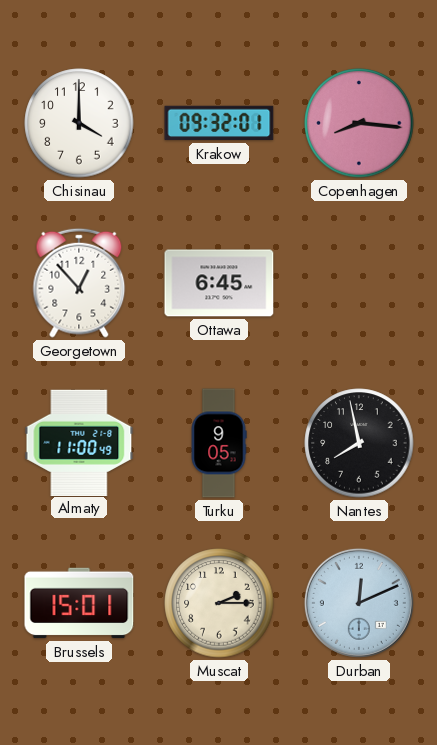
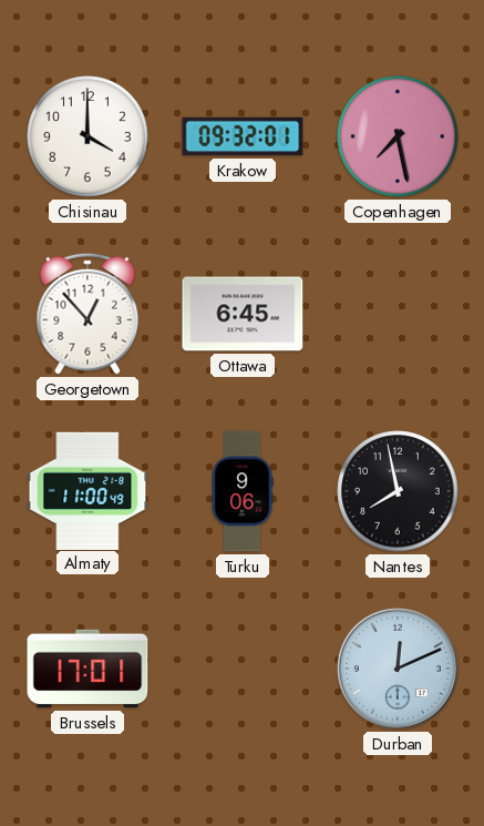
Copenhagen: 8:16 -> 7:28
Turku: 9:05 -> 9:06
Brussels: 15:01 -> 17:01
Muscat: 2:15 -> none
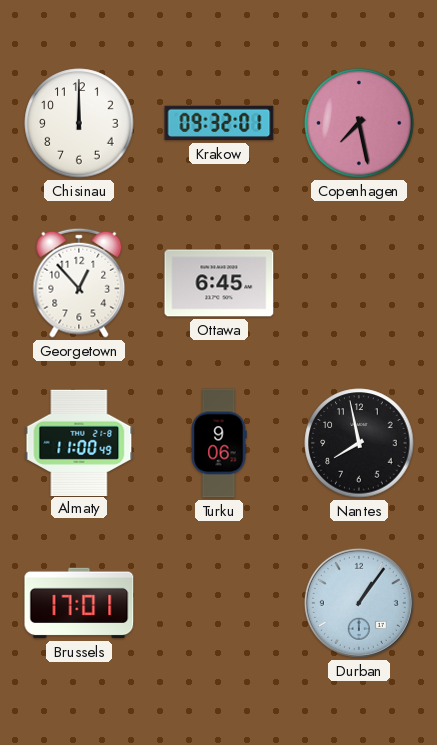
Chisinau: 4:00 -> 12:00
Durban: 12:11 -> 1:06
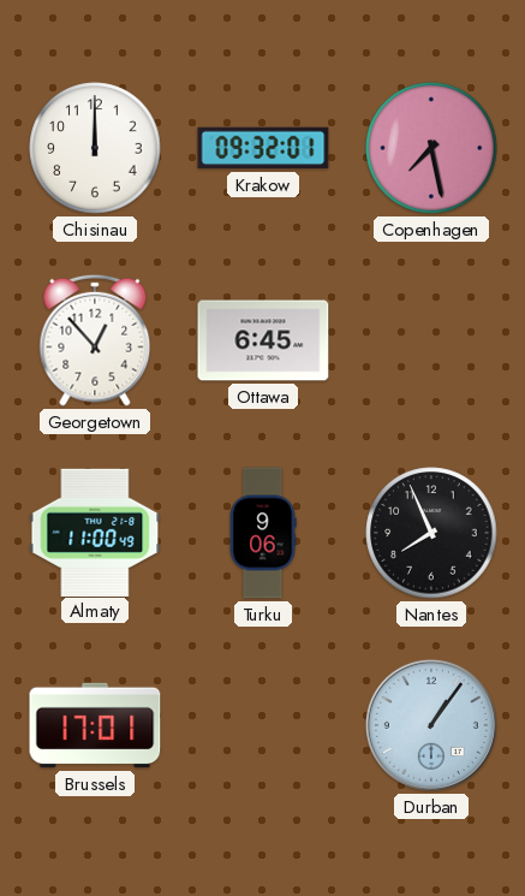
Nantes: 7:58 -> 7:56
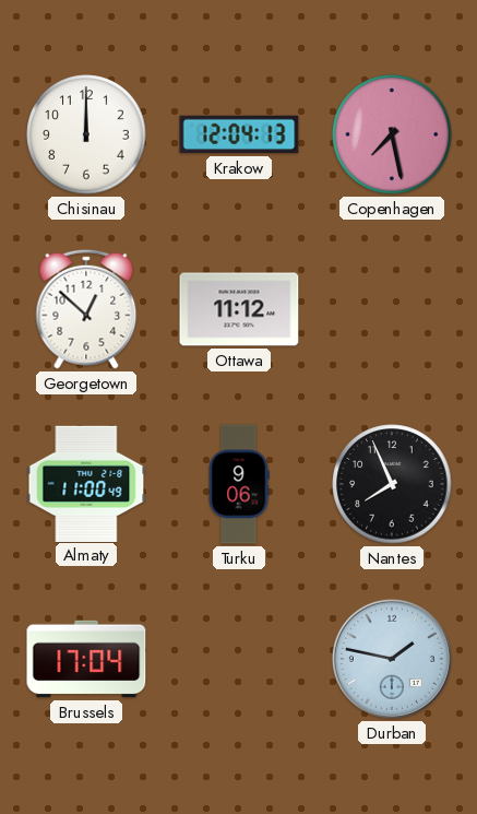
Krakow: 09:32 -> 12:04
Georgetown: 12:53 -> 12:52
Ottawa: 6:45 -> 11:12
Brussels: 17:01 -> 17:04
Durban: 1:06 -> 1:47
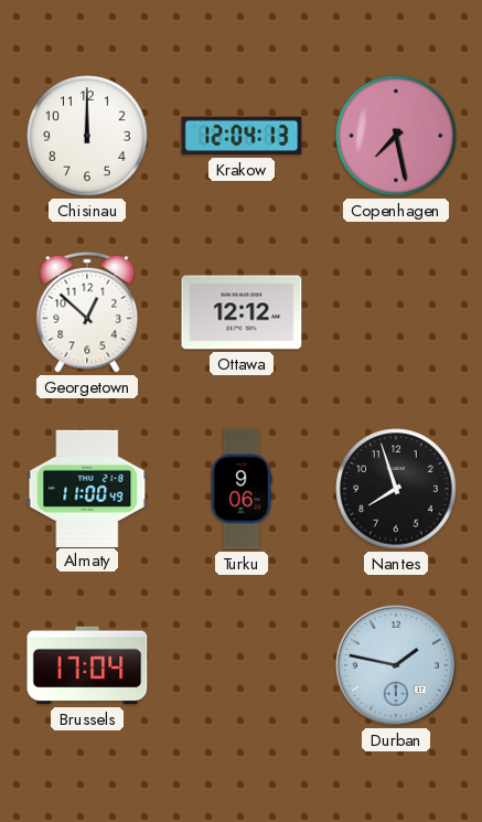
Ottawa: 11:12 -> 12:12
Nantes: 7:56 -> 7:57
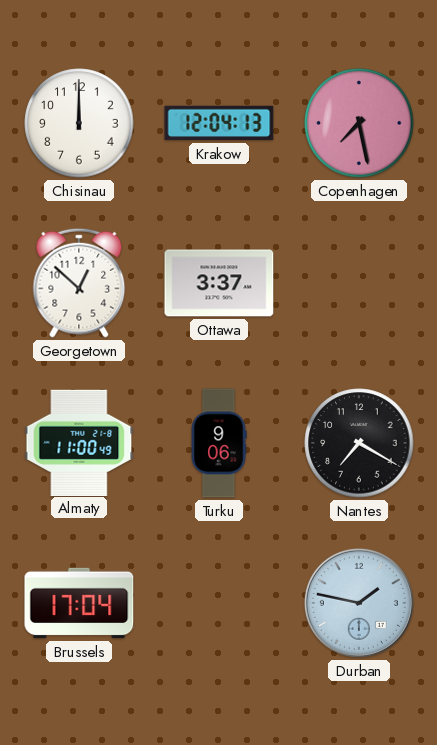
Ottawa: 12:12 -> 3:37
Nantes: 7:57 -> 7:20
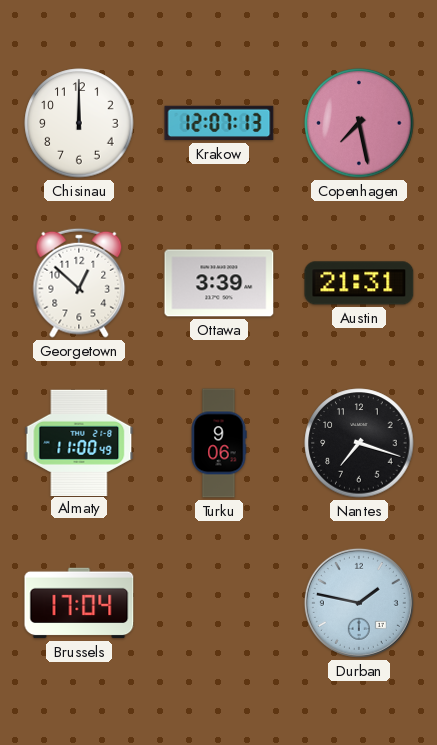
Krakow: 12:04 -> 12:07
Ottawa: 3:37 -> 3:39
Austin: none -> 21:31
Nantes: 7:20 -> 7:18
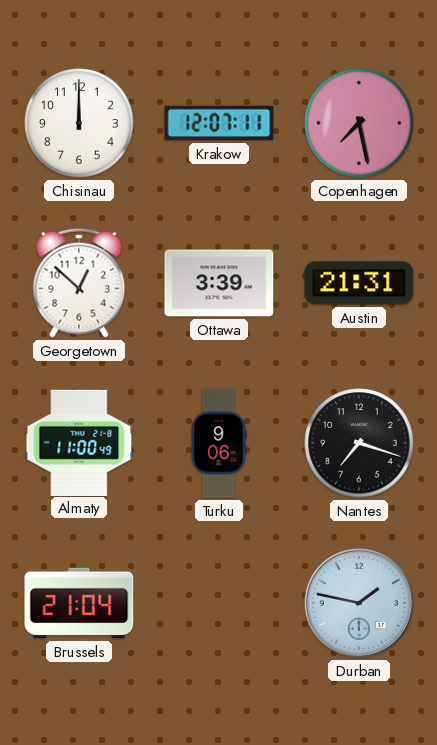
Krakow: 12:07:13 -> 12:07:11
Brussels: 17:04 -> 21:04
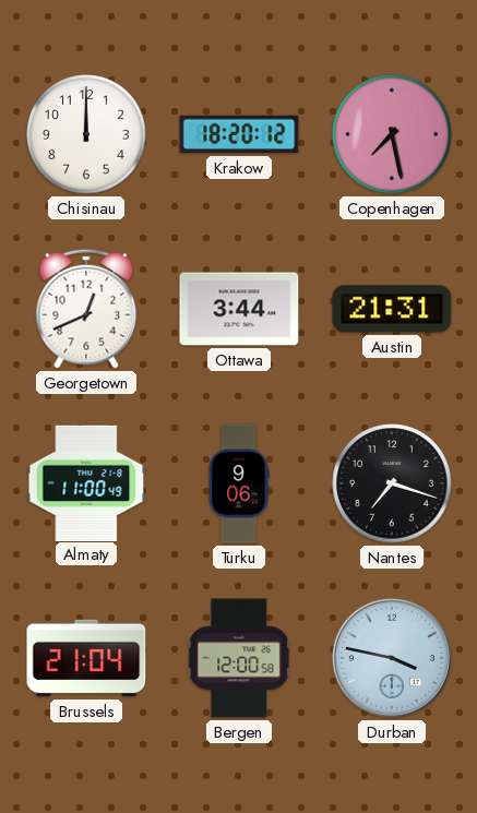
Krakow: 12:07 -> 18:20
Georgetown: 12:52 -> 12:41
Ottawa: 3:39 -> 3:44
Bergen: none -> 12:00
Durban: 1:47 -> 3:47
